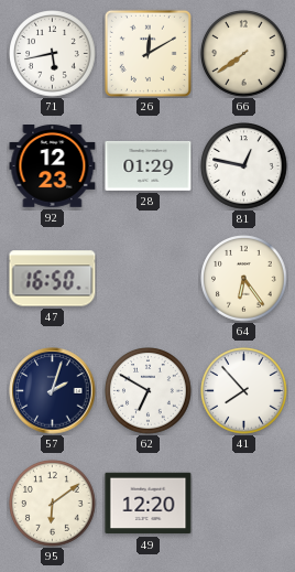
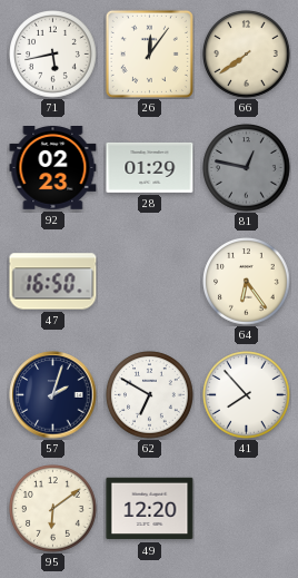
26: 12:10 -> 12:06
92: 12:23 -> 02:23
81 dial: white -> grey
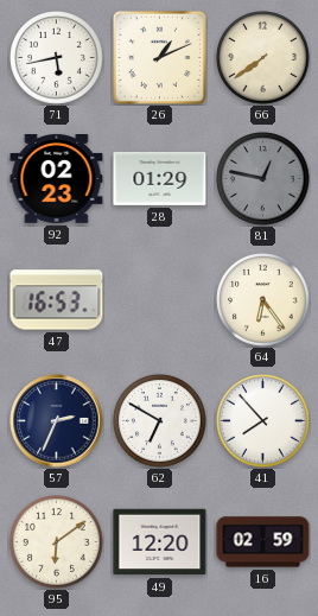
26: 12:06 -> 1:11
47: 16:50 -> 16:53
57: 2:03 -> 2:34
16: none -> 02:59
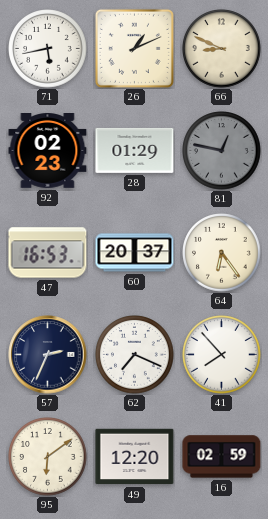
66: 7:39 -> 8:49
60: none -> 20:37
62: 6:50 -> 7:19
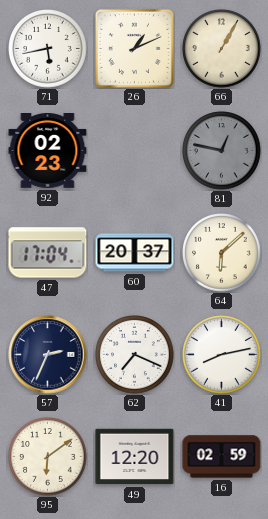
66: 8:49 -> 1:05
28: 01:29 -> none
47: 16:53 -> 17:04
64: 6:24 -> 6:08
41: 7:53 -> 8:13
